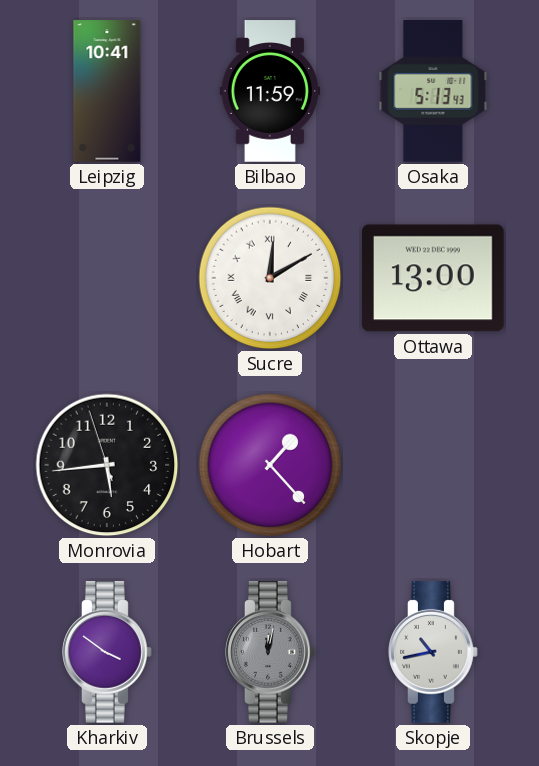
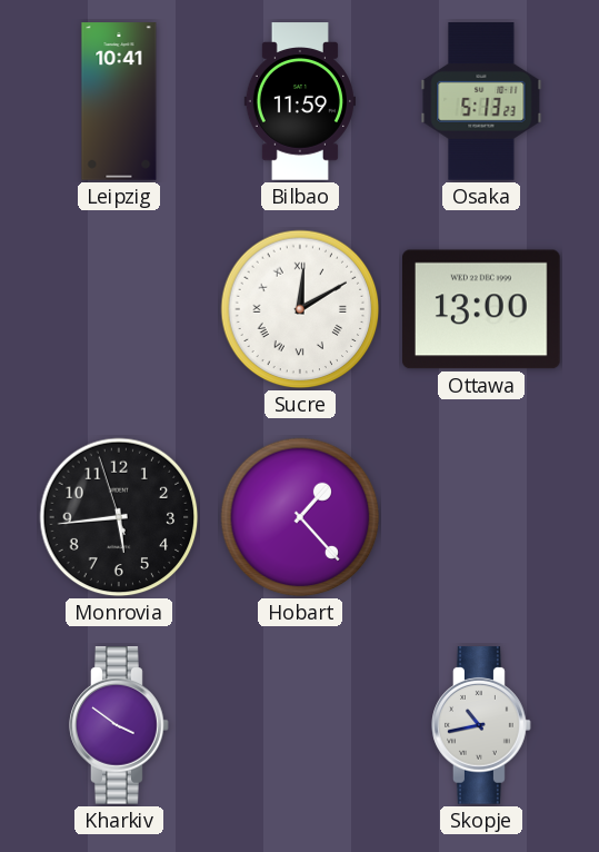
Osaka: 5:13:43 -> 5:13:23
Brussels: 12:02 -> none
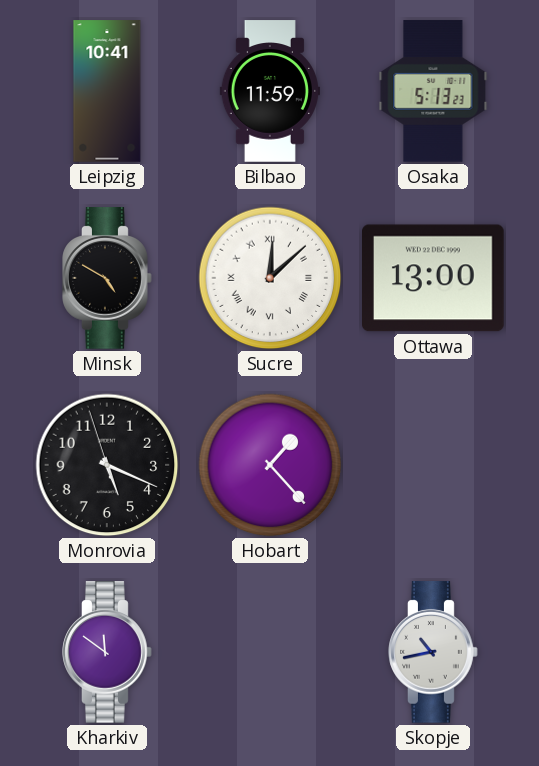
Minsk: none -> 4:50
Sucre: 12:10 -> 12:08
Monrovia: 5:43 -> 5:18
Kharkiv: 3:51 -> 11:51
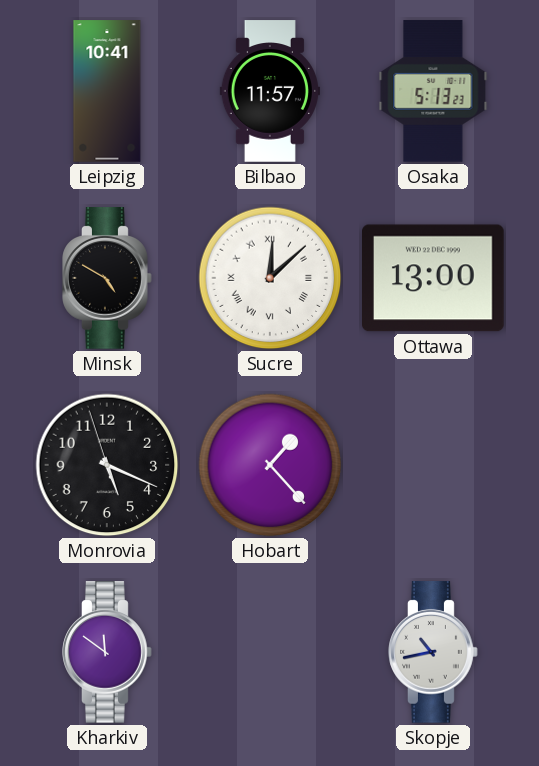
Bilbao: 11:59 -> 11:57
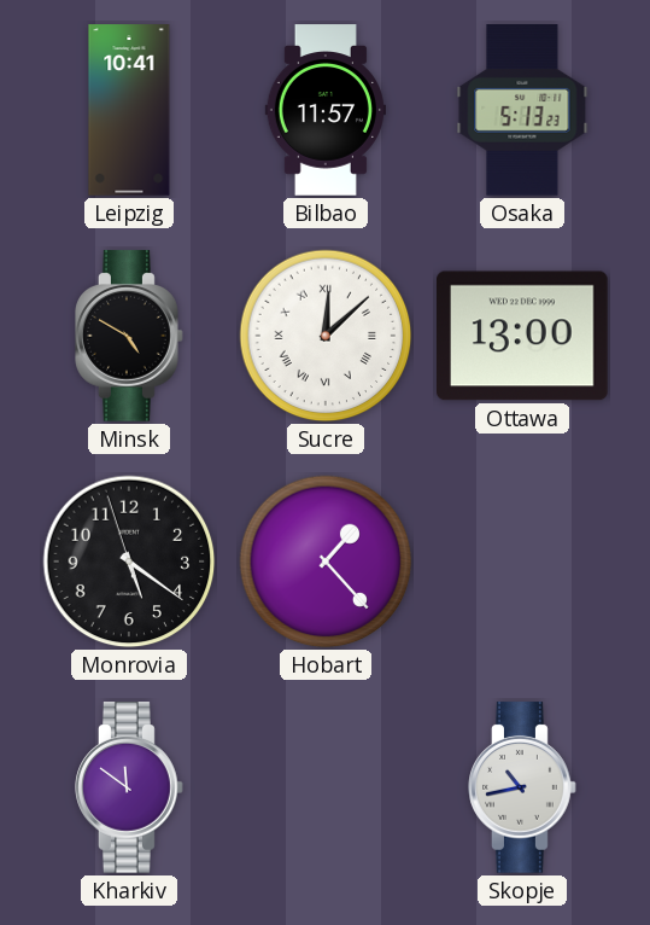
Monrovia: 5:18 -> 5:20
